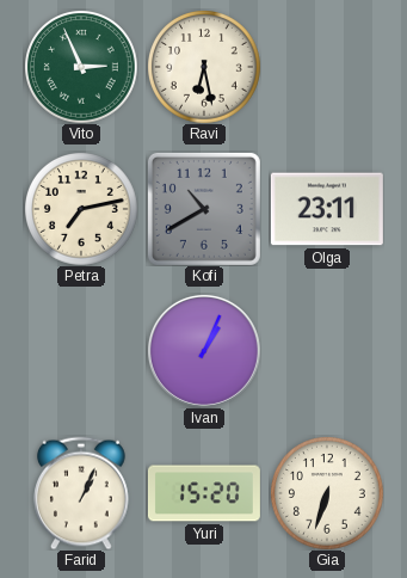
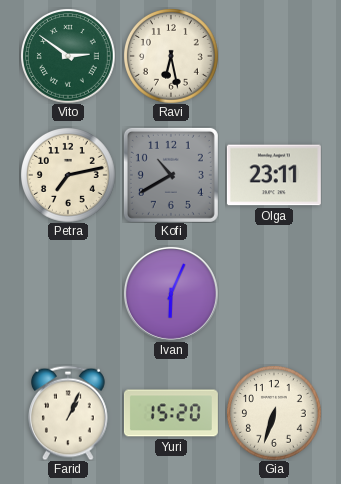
Vito: 2:56 -> 2:51
Ivan: 1:04 -> 6:04
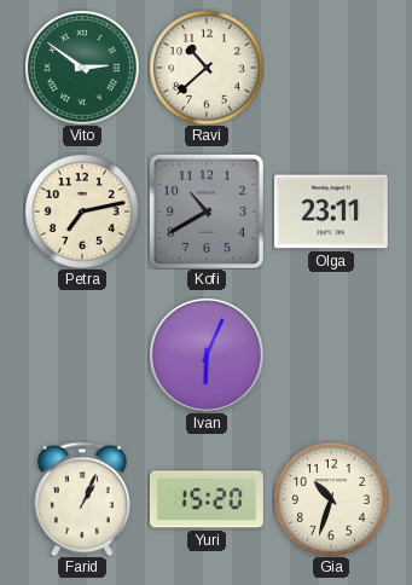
Ravi: 6:28 -> 10:38
Gia: 6:33 -> 10:33
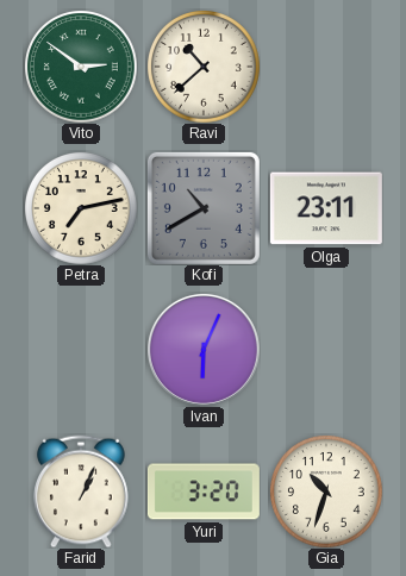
Yuri: 15:20 -> 3:20
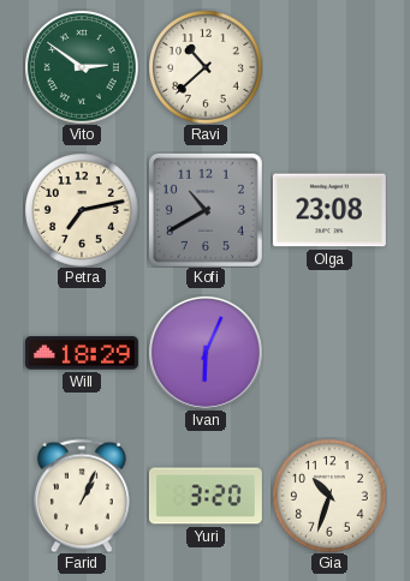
Olga: 23:11 -> 23:08
Will: none -> 18:29
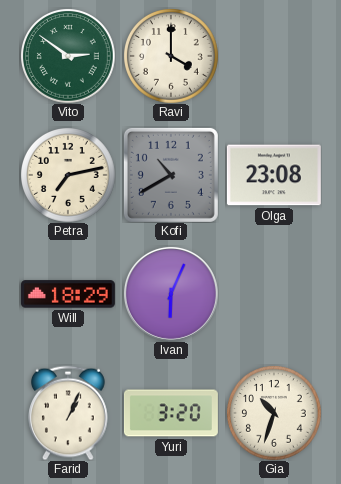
Ravi: 10:38 -> 4:00
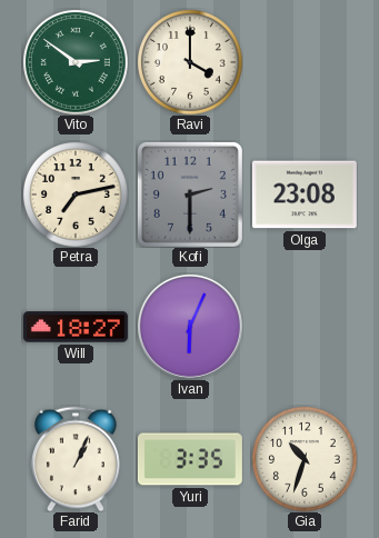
Kofi: 10:40 -> 2:30
Will: 18:29 -> 18:27
Yuri: 3:20 -> 3:35
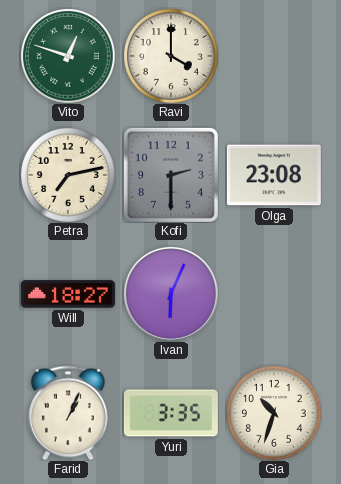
Vito: 2:51 -> 12:48
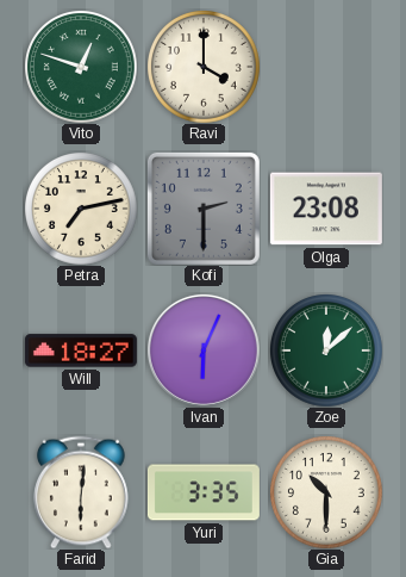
Zoe: none -> 12:08
Farid: 1:04 -> 6:01
Gia: 10:33 -> 10:30
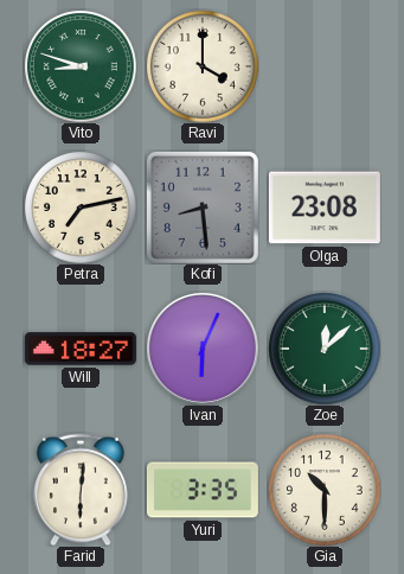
Vito: 12:48 -> 8:48
Kofi: 2:30 -> 8:29
